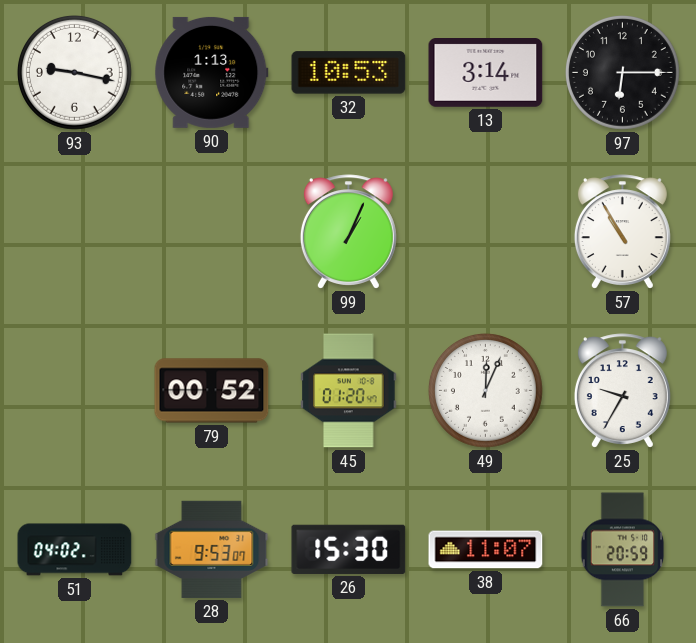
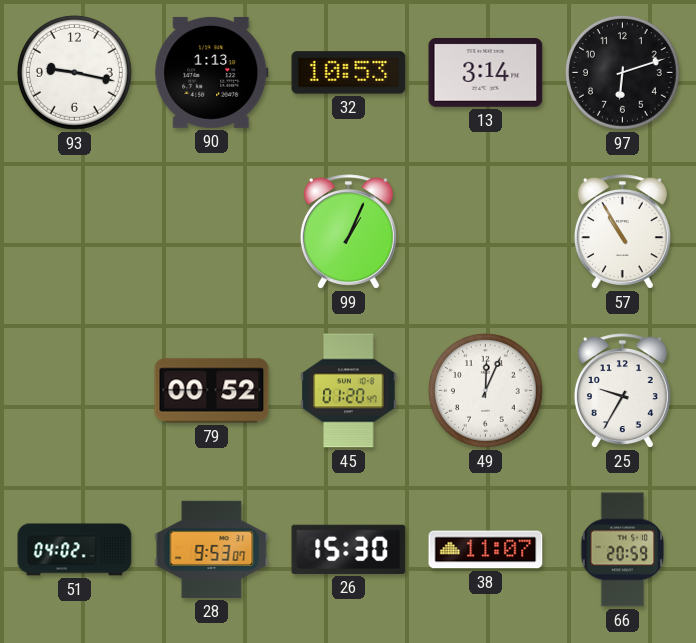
97: 6:15 -> 6:12
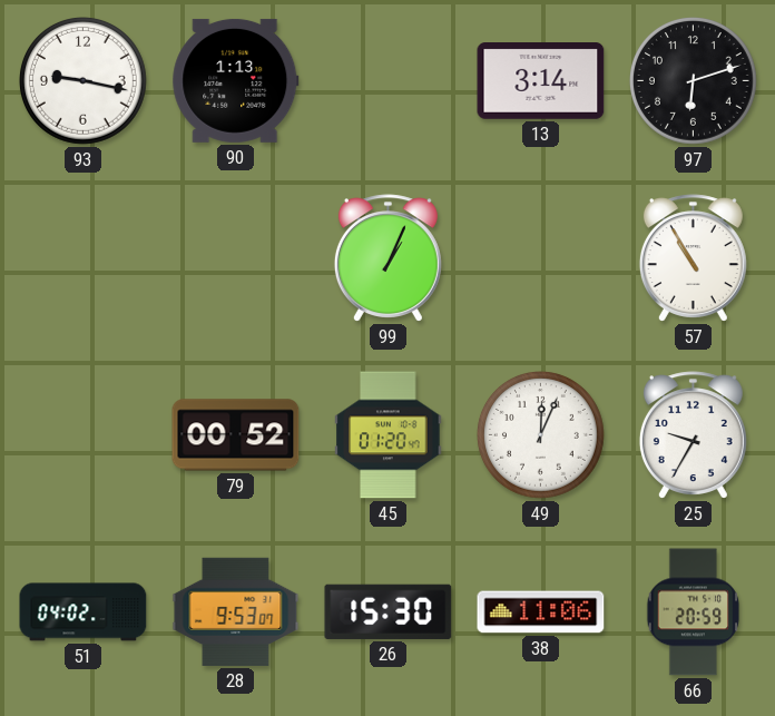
32: 10:53 -> none
38: 11:07 -> 11:06
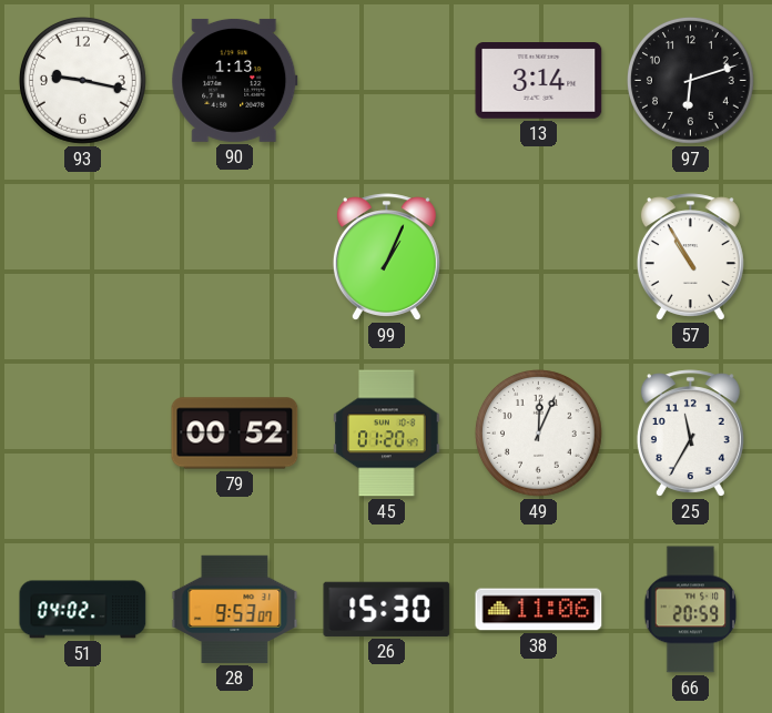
25: 9:35 -> 11:35
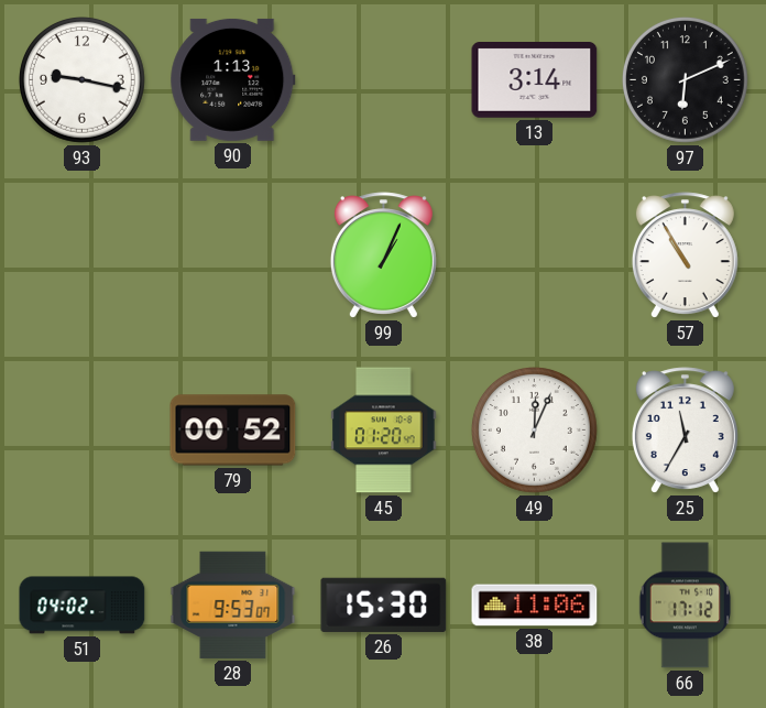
97: 6:12 -> 6:11
66: 20:59 -> 17:12
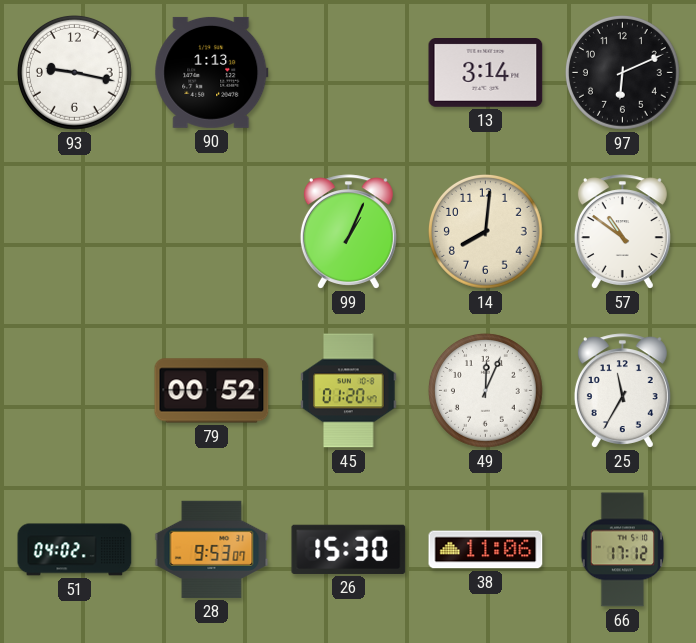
14: none -> 8:01
57: 10:55 -> 10:51
